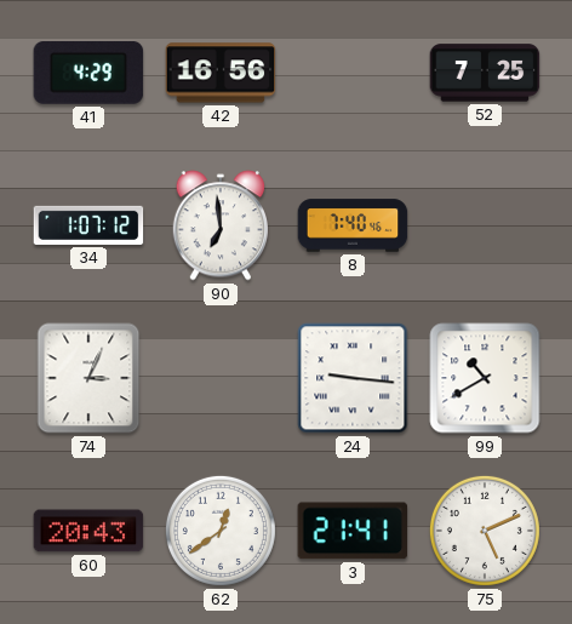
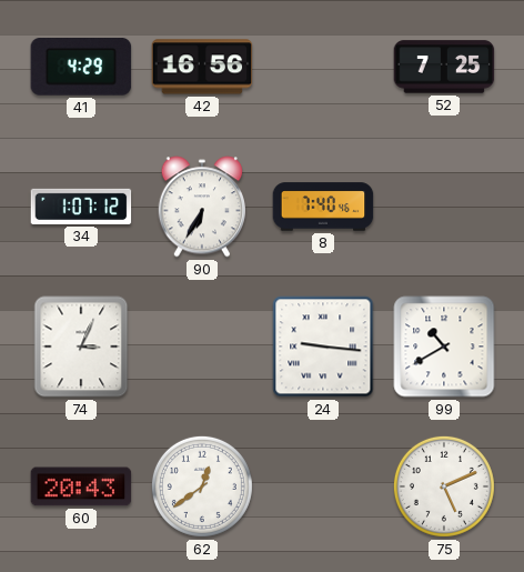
90: 6:59 -> 6:35
3: 21:41 -> none
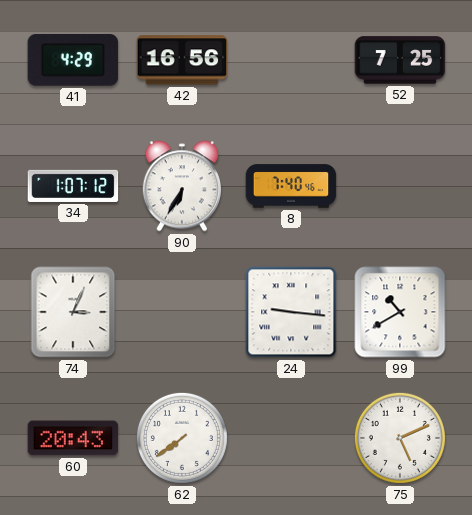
62: 12:39 -> 7:39
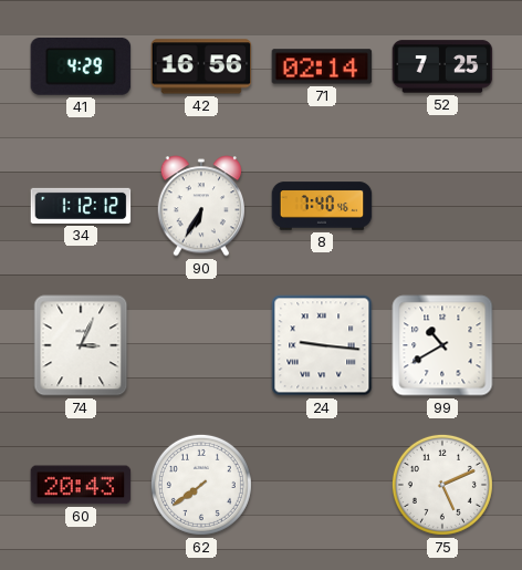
71: none -> 02:14
34: 1:07 -> 1:12
